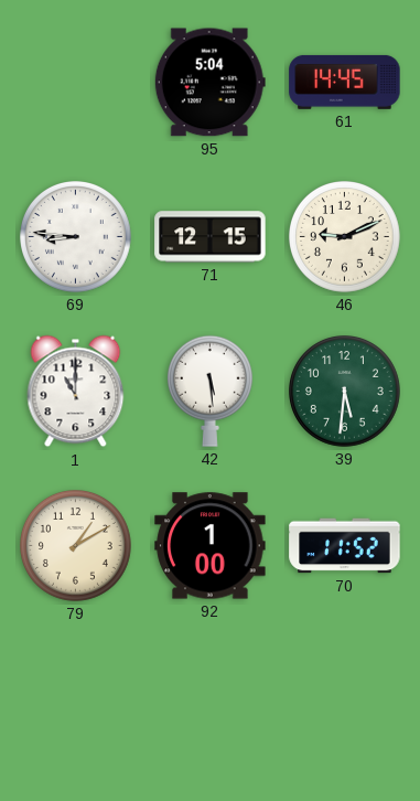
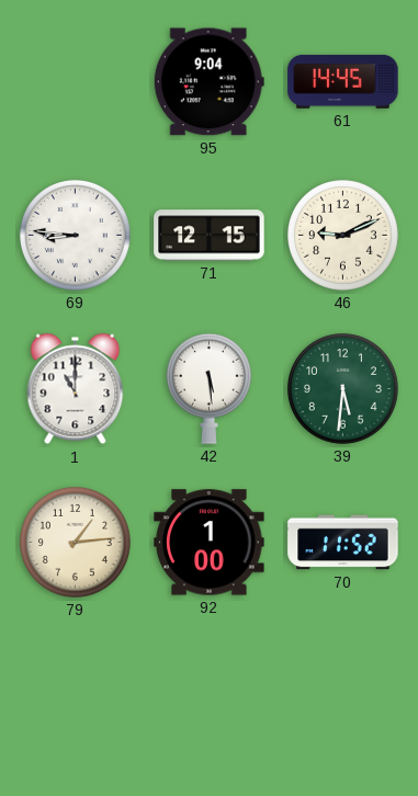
95: 5:04 -> 9:04
79: 1:10 -> 1:14
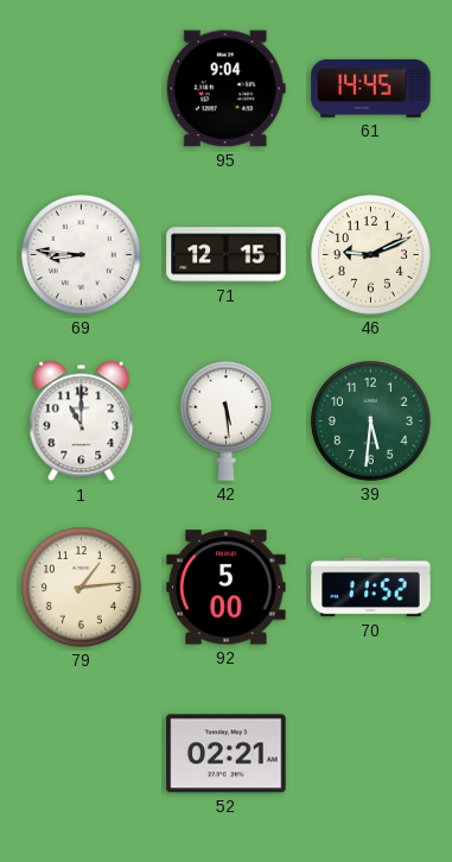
92: 1:00 -> 5:00
52: none -> 02:21
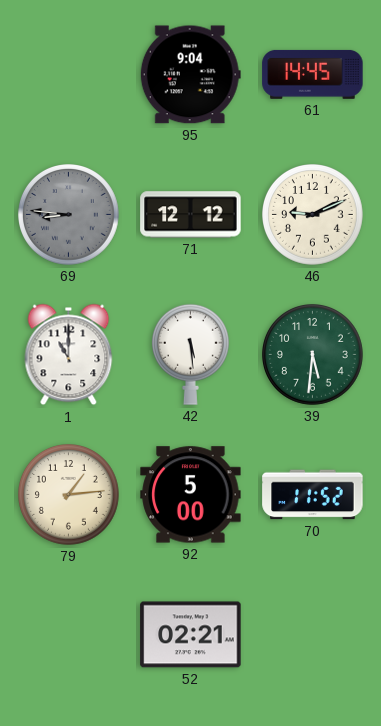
69 dial: white -> grey
71: 12:15 -> 12:12
